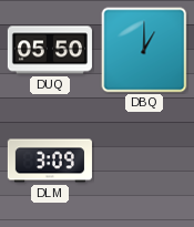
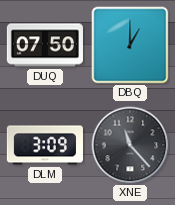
DUQ: 05:50 -> 07:50
XNE: none -> 11:23
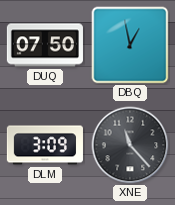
DBQ: 1:00 -> 12:58
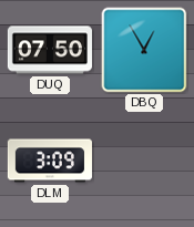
DBQ: 12:58 -> 12:55
XNE: 11:23 -> none
